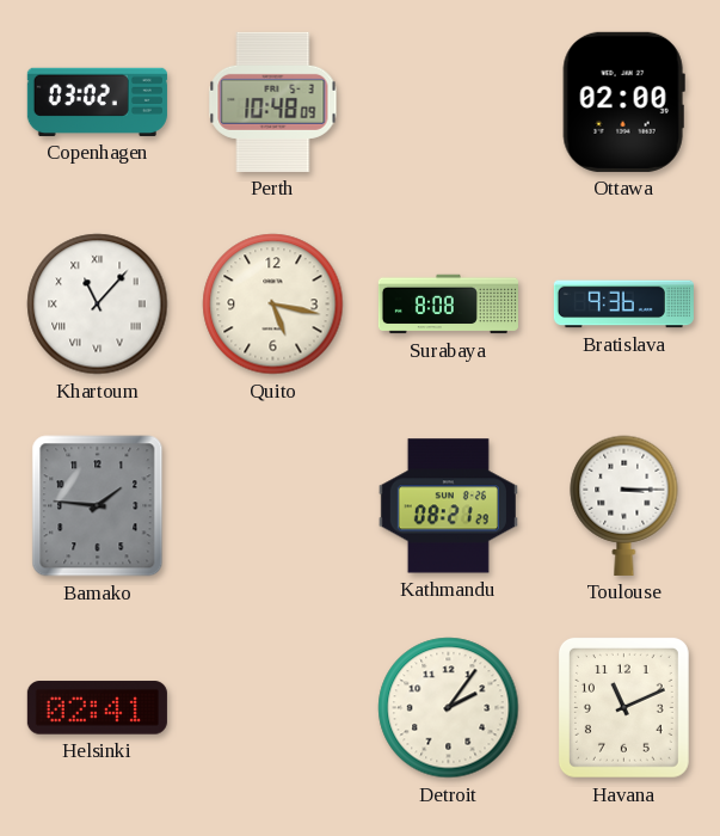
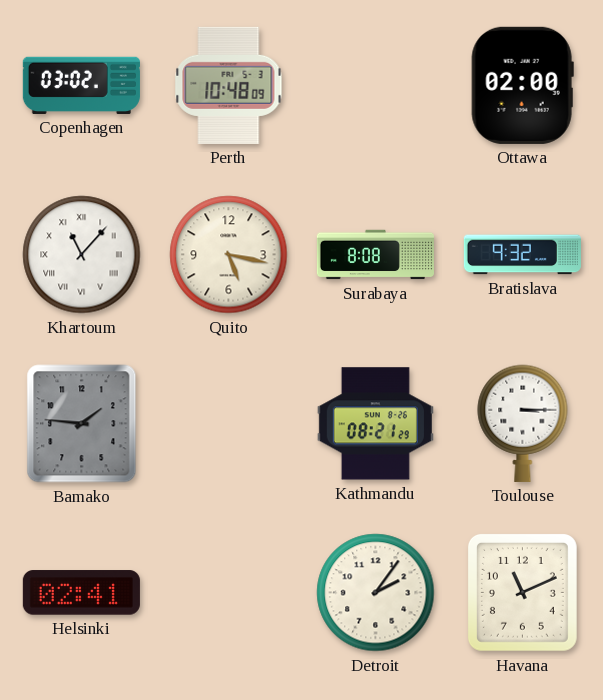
Bratislava: 9:36 -> 9:32
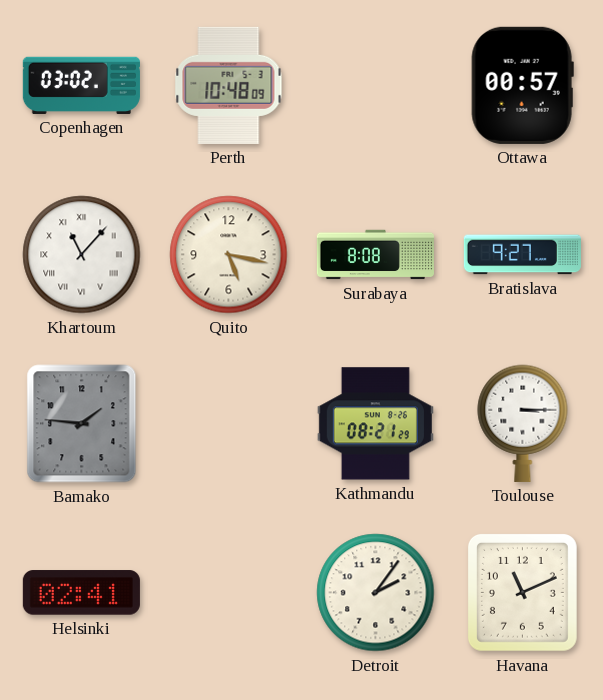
Ottawa: 02:00 -> 00:57
Bratislava: 9:32 -> 9:27
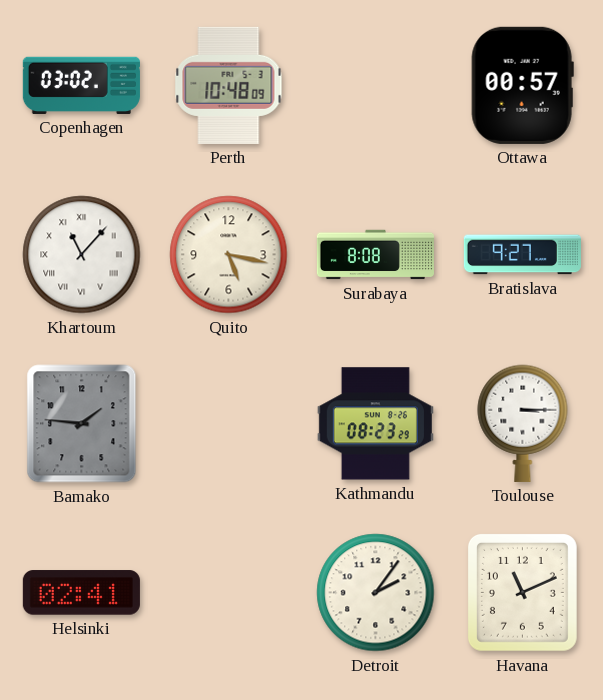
Kathmandu: 08:21 -> 08:23
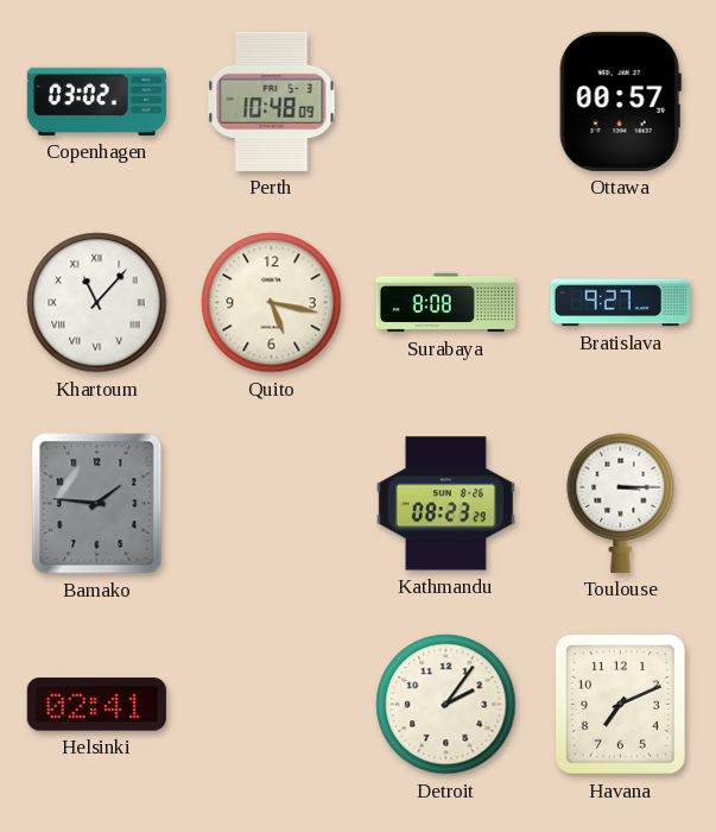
Havana: 11:11 -> 7:11
